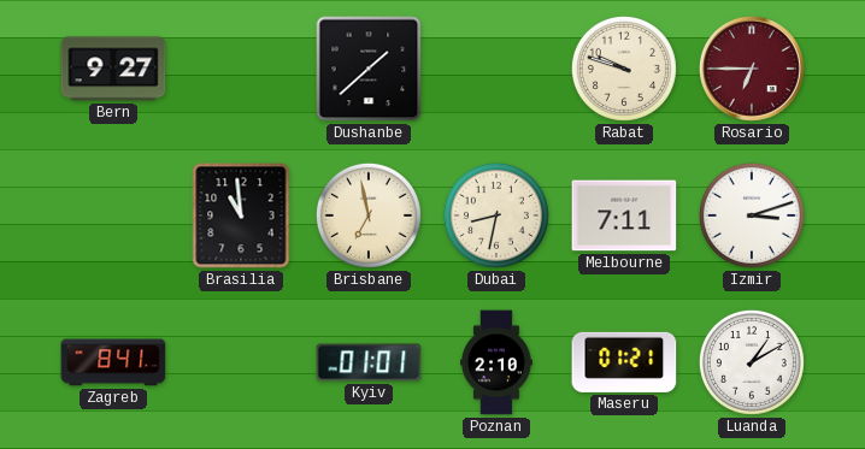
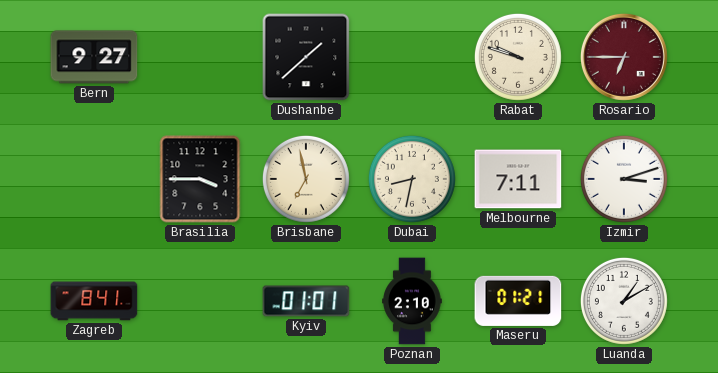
Brasilia: 10:59 -> 3:45
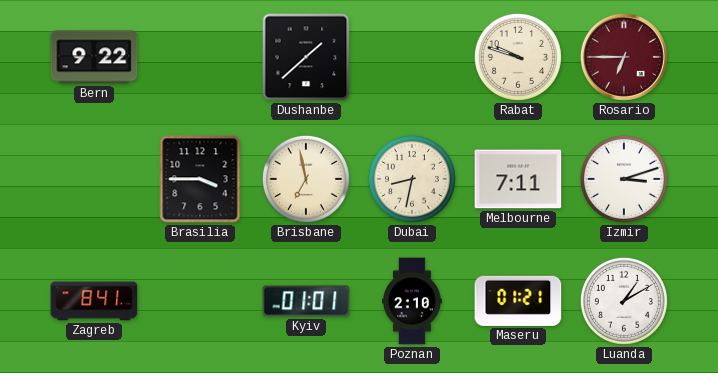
Bern: 9:27 -> 9:22
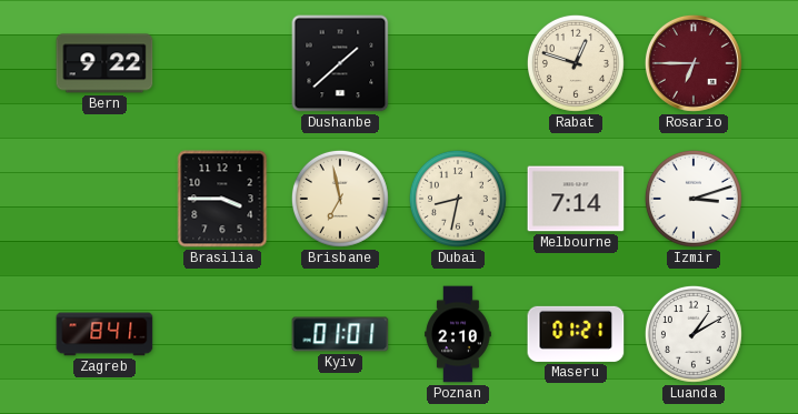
Rabat: 9:48 -> 12:48
Melbourne: 7:11 -> 7:14
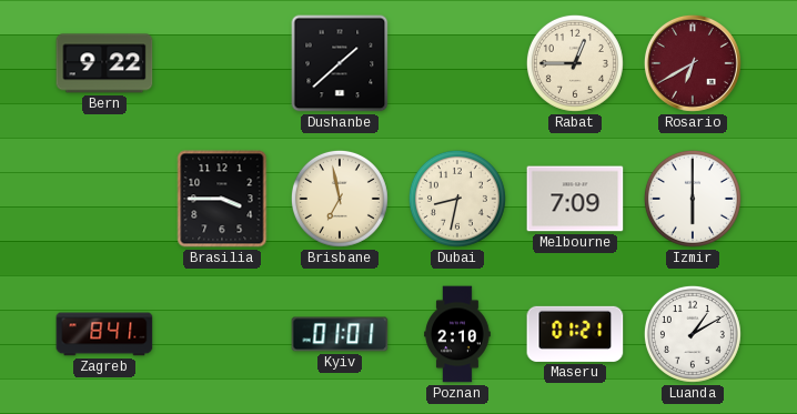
Rabat: 12:48 -> 12:45
Rosario: 6:45 -> 6:40
Melbourne: 7:14 -> 7:09
Izmir: 3:12 -> 6:00
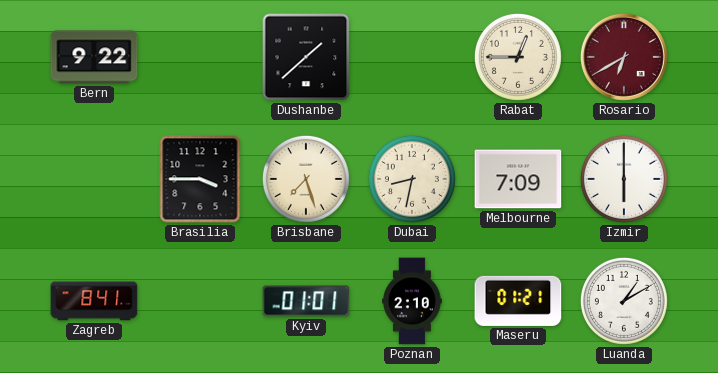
Brisbane: 6:58 -> 7:27
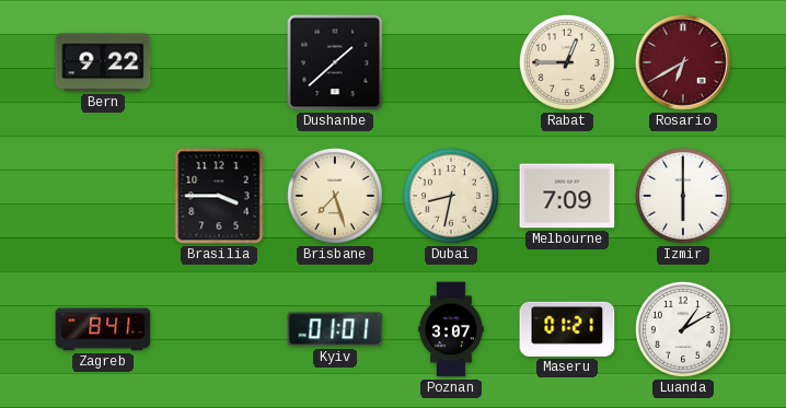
Poznan: 2:10 -> 3:07
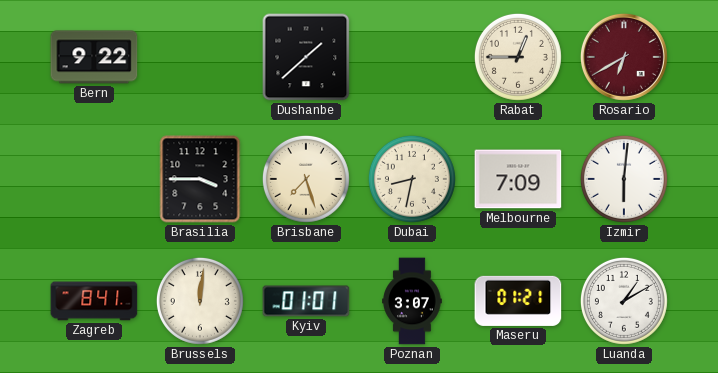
Izmir: 6:00 -> 6:01
Brussels: none -> 12:01
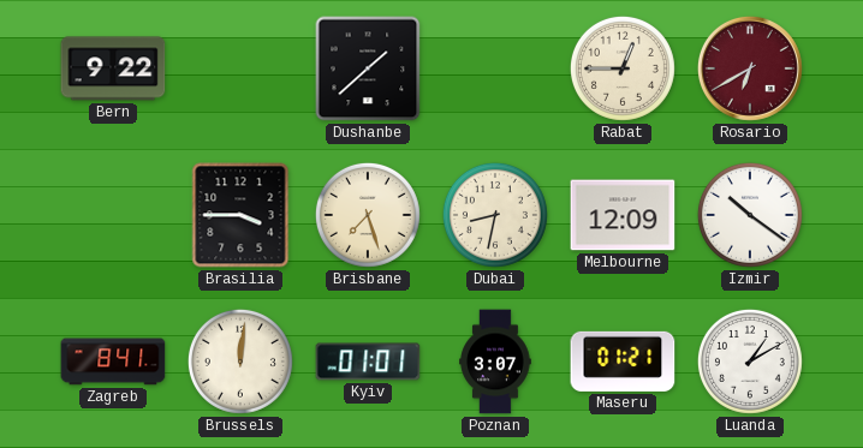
Melbourne: 7:09 -> 12:09
Izmir: 6:01 -> 10:21
